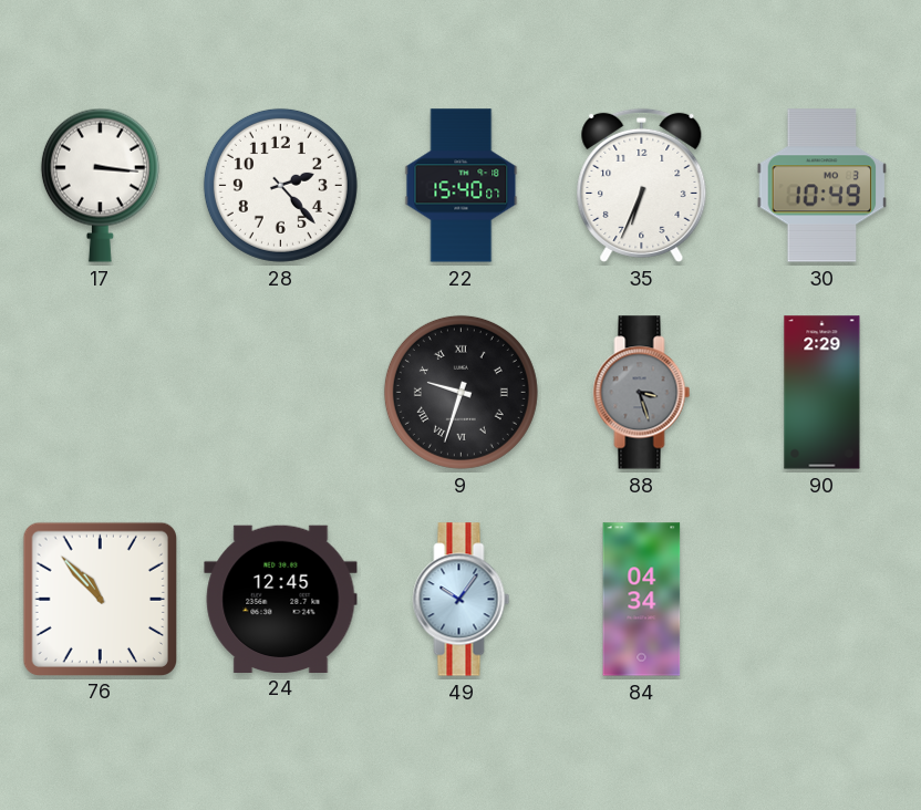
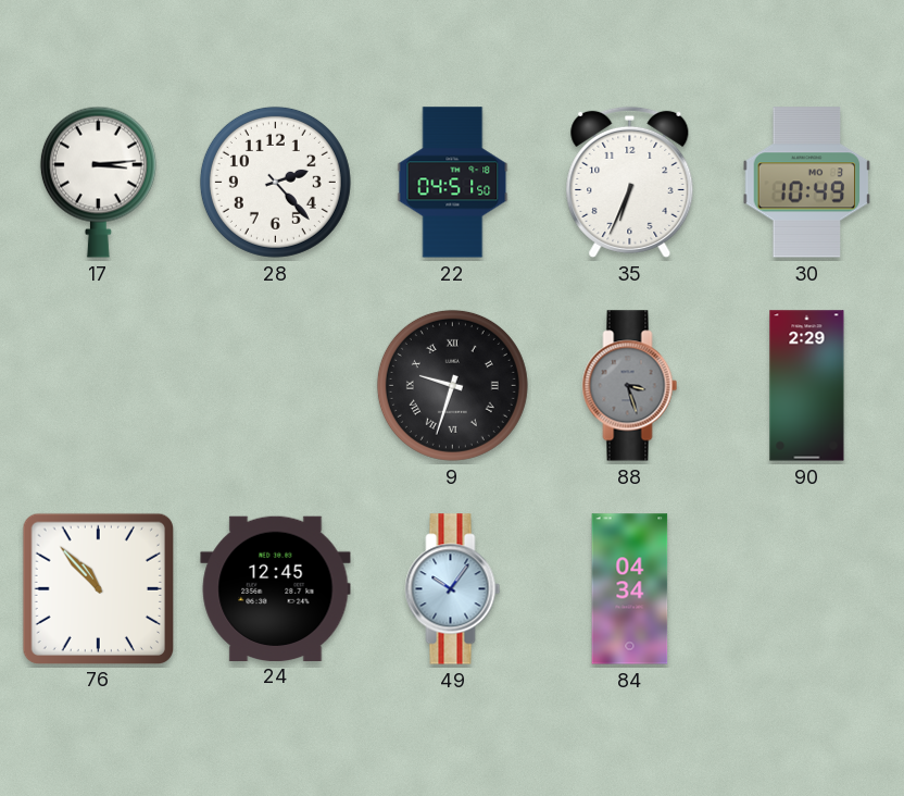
17: 3:16 -> 3:14
22: 15:40 -> 04:51
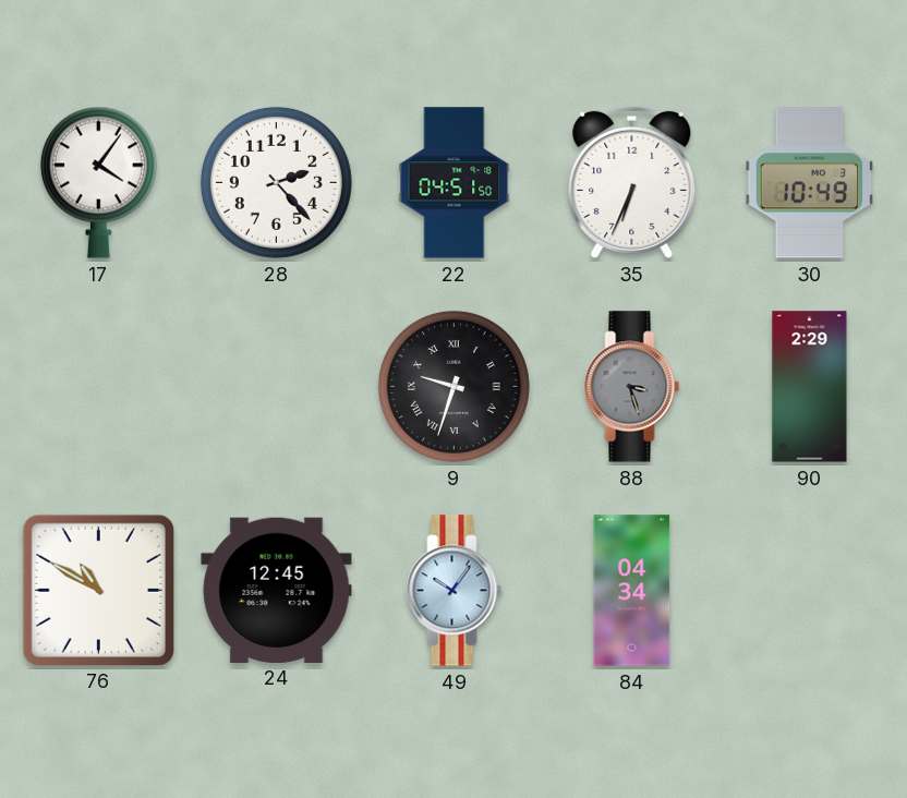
17: 3:14 -> 4:06
76: 10:53 -> 10:50
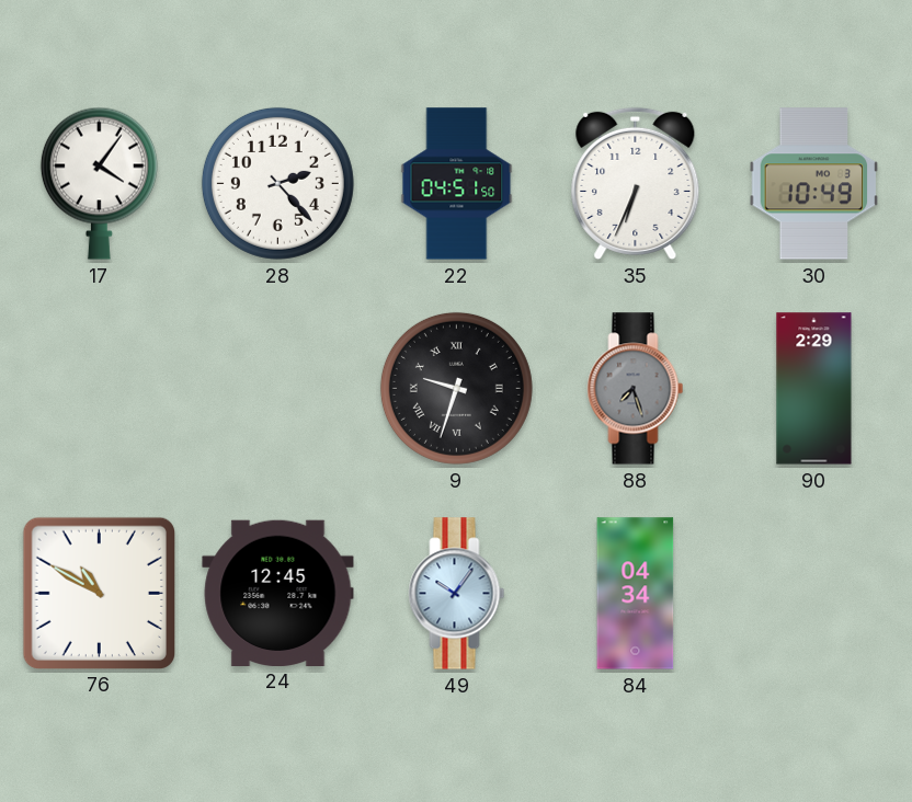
88: 3:27 -> 7:27
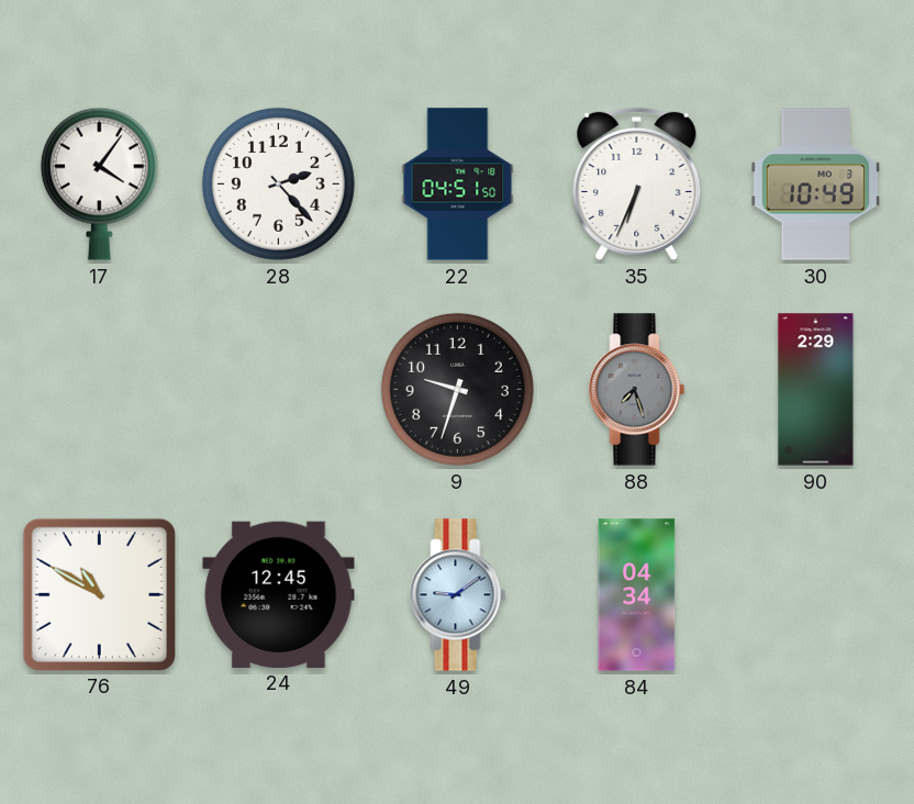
9 numerals: Roman -> Arabic
49: 10:06 -> 9:09
